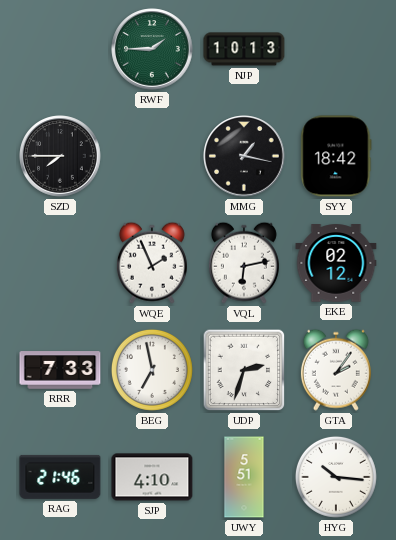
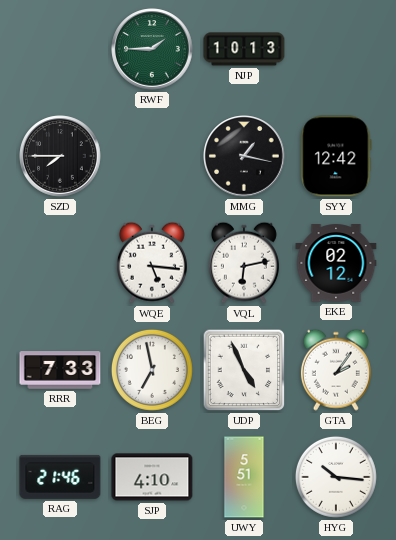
SYY: 18:42 -> 12:42
WQE: 1:56 -> 5:16
UDP: 2:33 -> 4:56
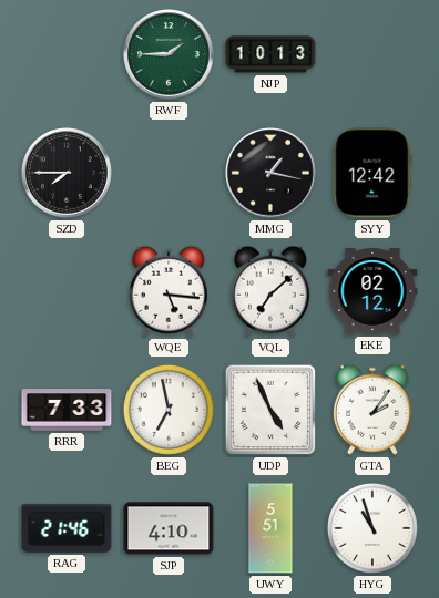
VQL: 6:13 -> 7:08
HYG: 10:16 -> 10:57
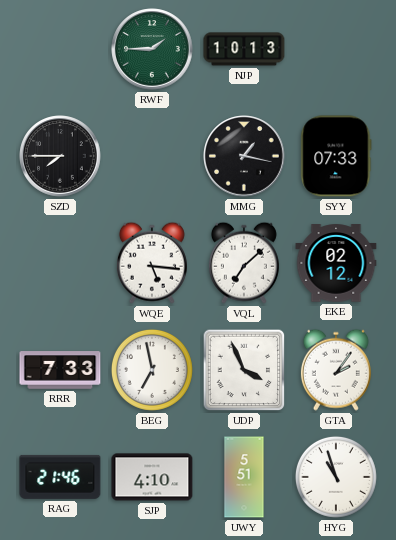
SYY: 12:42 -> 07:33
UDP: 4:56 -> 3:56
